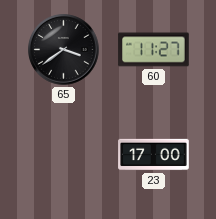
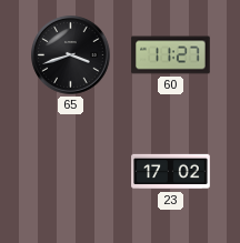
65: 3:39 -> 3:42
23: 17:00 -> 17:02
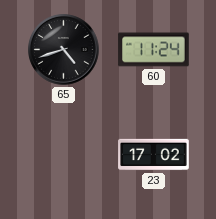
65: 3:42 -> 4:42
60: 11:27 -> 11:24
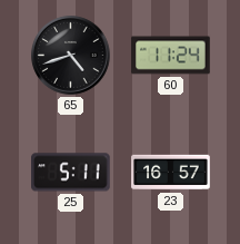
25: none -> 5:11
23: 17:02 -> 16:57
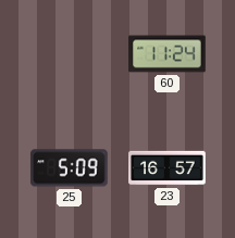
65: 4:42 -> none
25: 5:11 -> 5:09
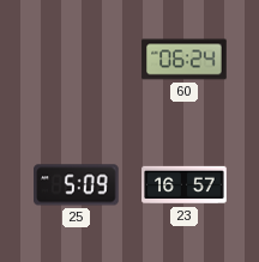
60: 11:24 -> 06:24
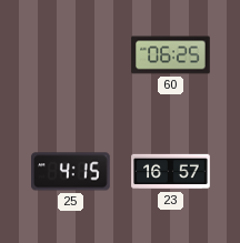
60: 06:24 -> 06:25
25: 5:09 -> 4:15
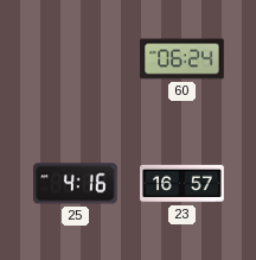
60: 06:25 -> 06:24
25: 4:15 -> 4:16
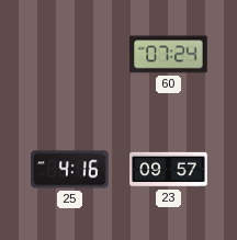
60: 06:24 -> 07:24
23: 16:57 -> 09:57
